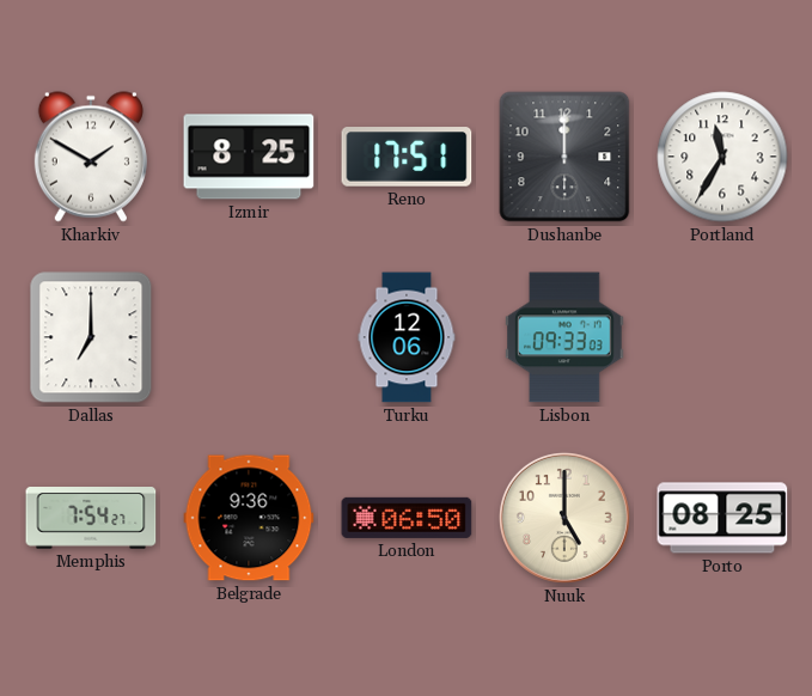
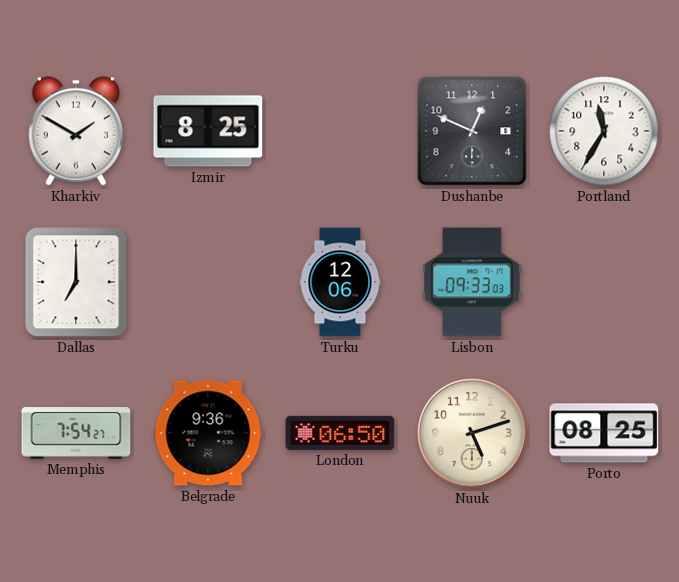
Reno: 17:51 -> none
Dushanbe: 12:00 -> 12:49
Nuuk: 5:00 -> 5:12
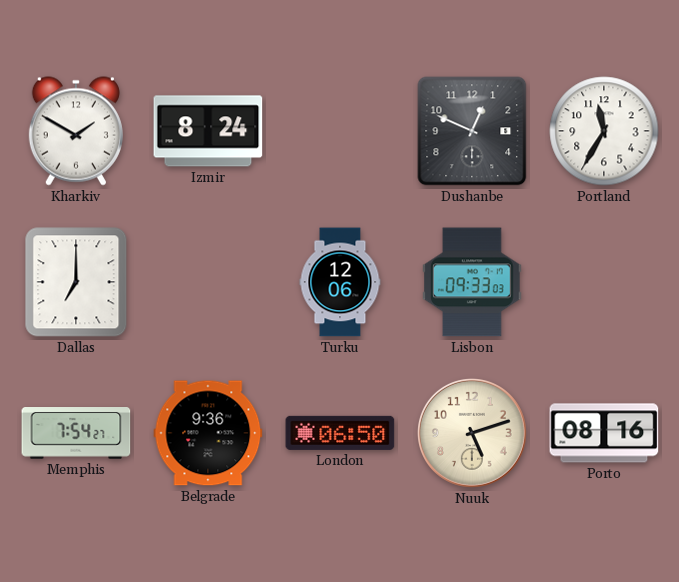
Izmir: 8:25 -> 8:24
Porto: 08:25 -> 08:16
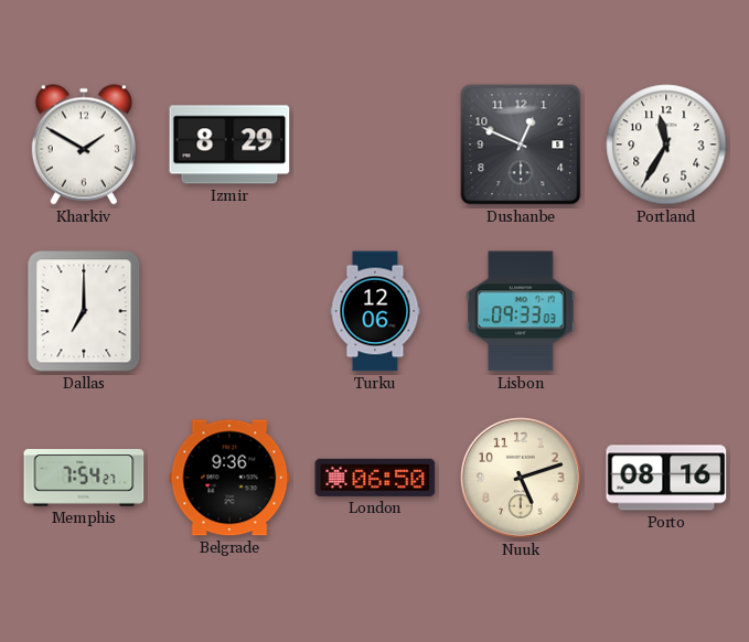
Izmir: 8:24 -> 8:29
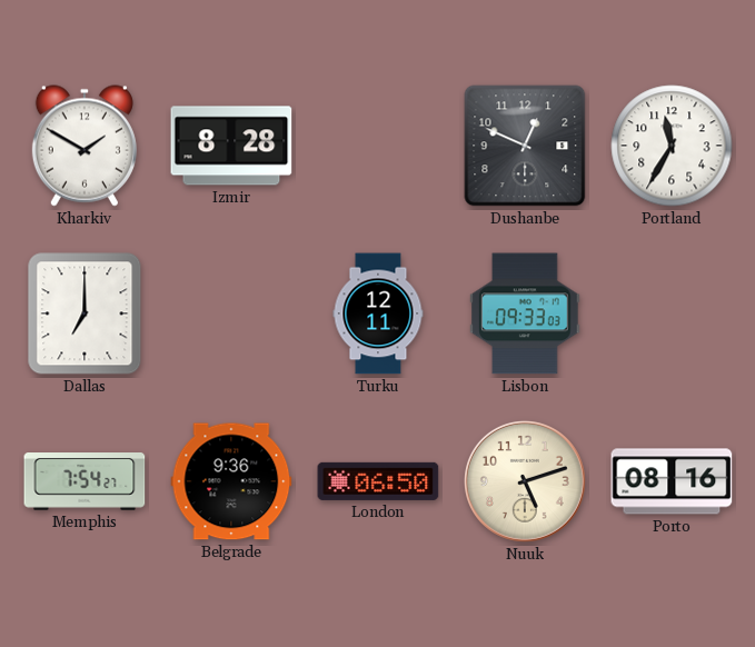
Izmir: 8:29 -> 8:28
Turku: 12:06 -> 12:11
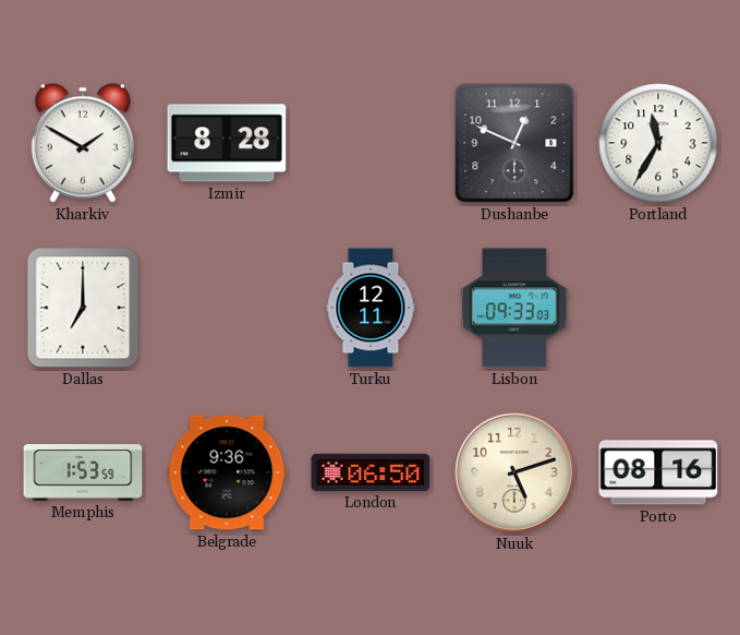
Memphis: 7:54 -> 1:53
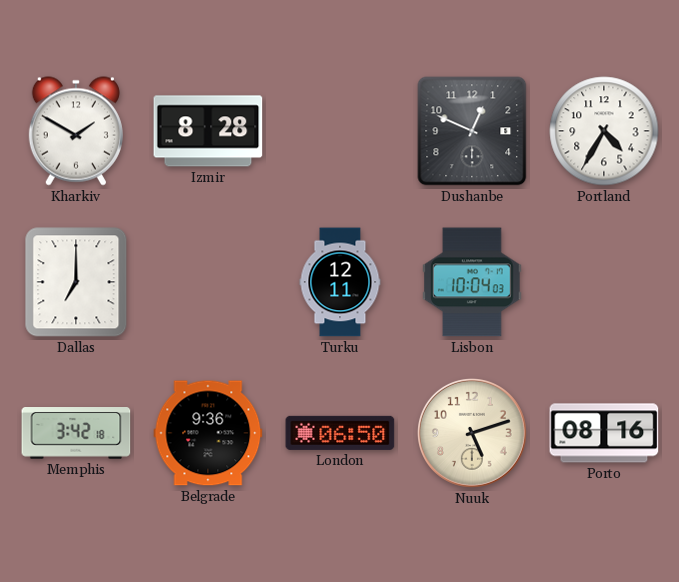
Portland: 11:35 -> 4:35
Lisbon: 09:33 -> 10:04
Memphis: 1:53 -> 3:42
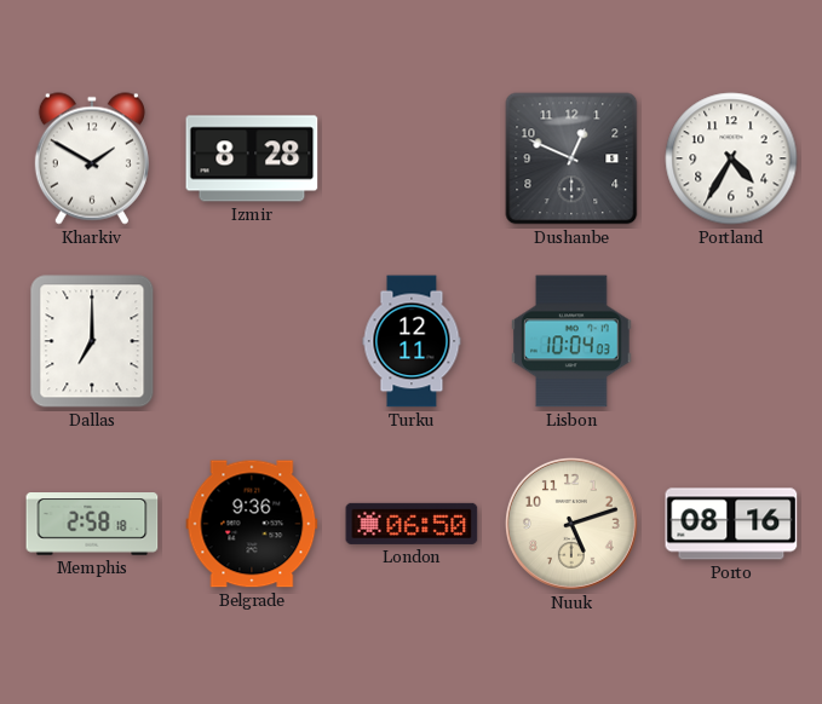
Memphis: 3:42 -> 2:58
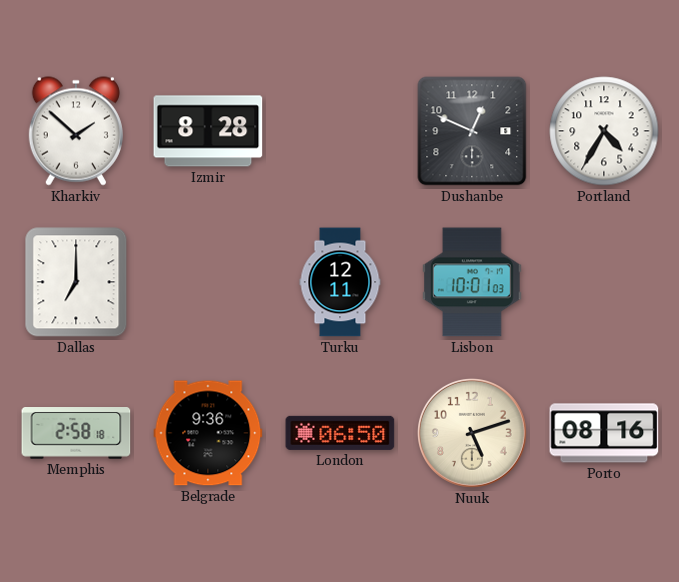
Kharkiv: 1:50 -> 1:52
Lisbon: 10:04 -> 10:01
